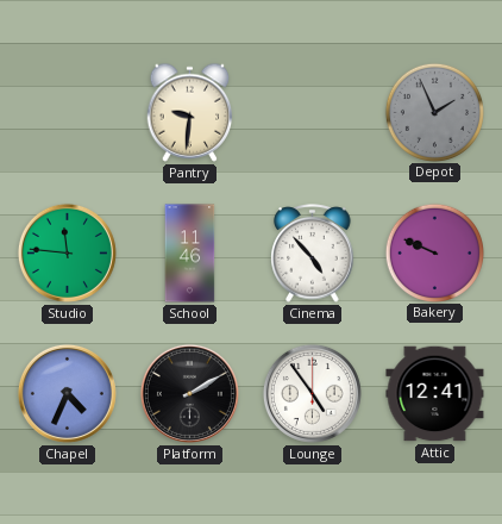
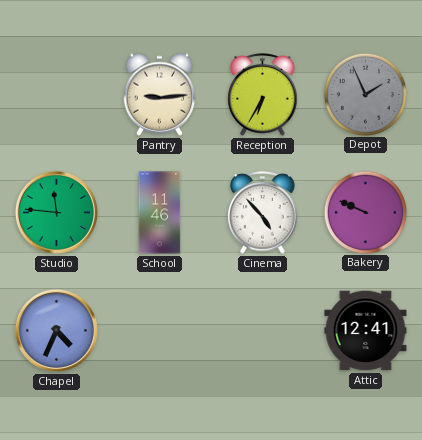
Pantry: 9:31 -> 9:14
Reception: none -> 6:35
Platform: 2:10 -> none
Lounge: 4:54 -> none
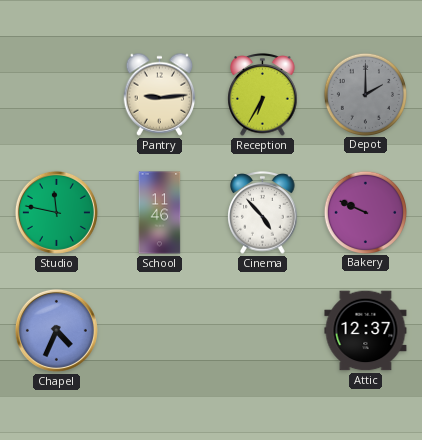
Depot: 1:56 -> 2:00
Studio: 11:46 -> 11:47
Attic: 12:41 -> 12:37
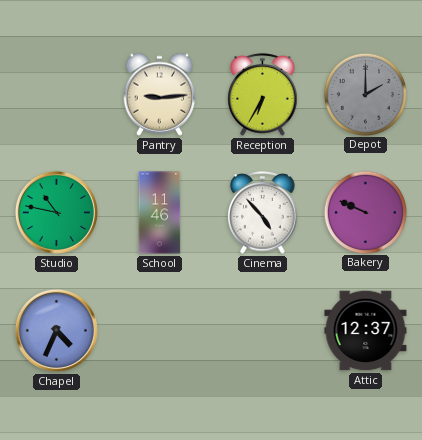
Studio: 11:47 -> 10:47
